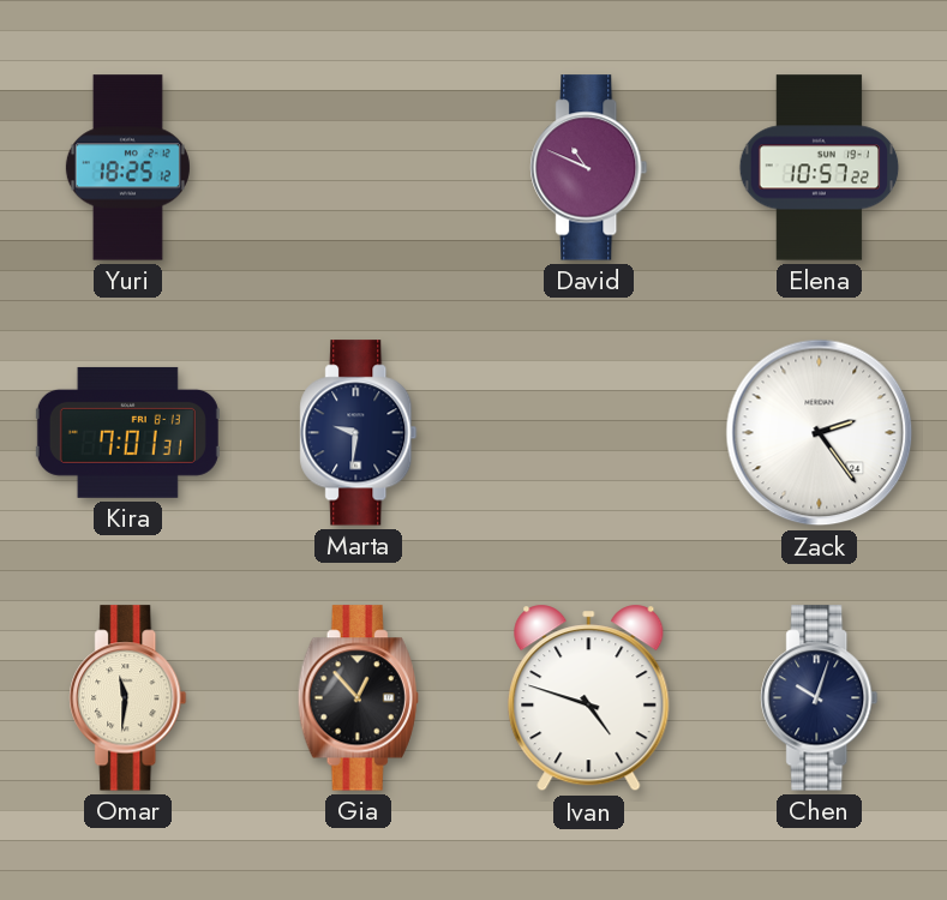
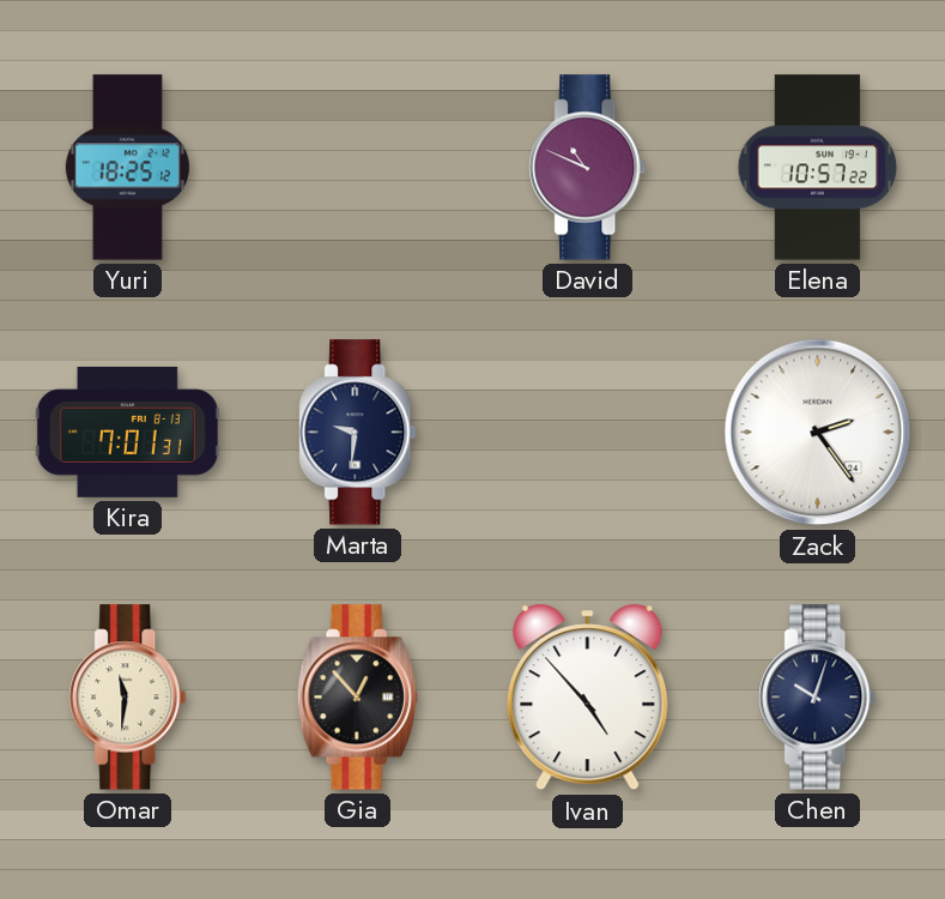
Ivan: 4:48 -> 4:53
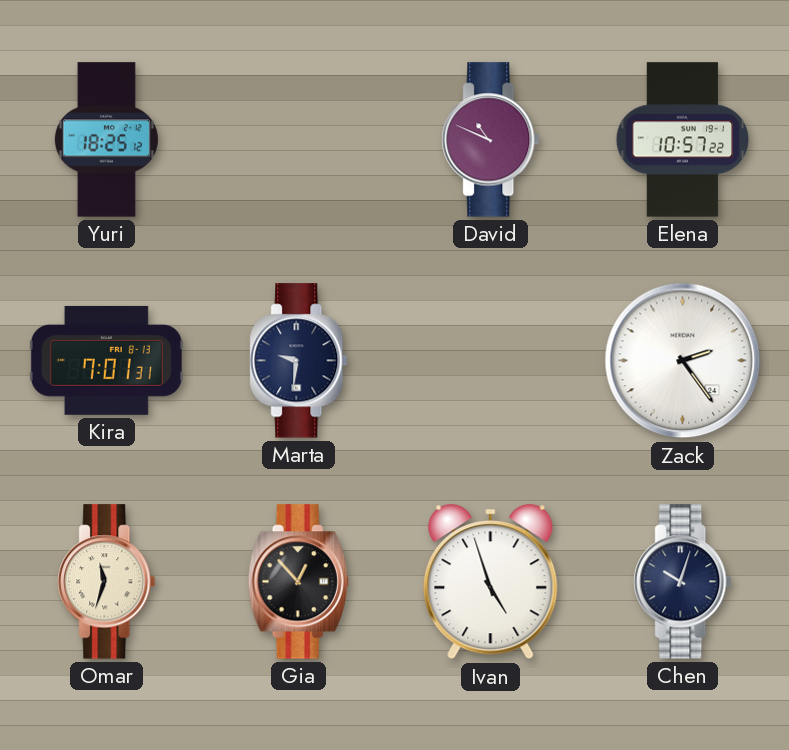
Omar: 11:31 -> 11:33
Ivan: 4:53 -> 4:57
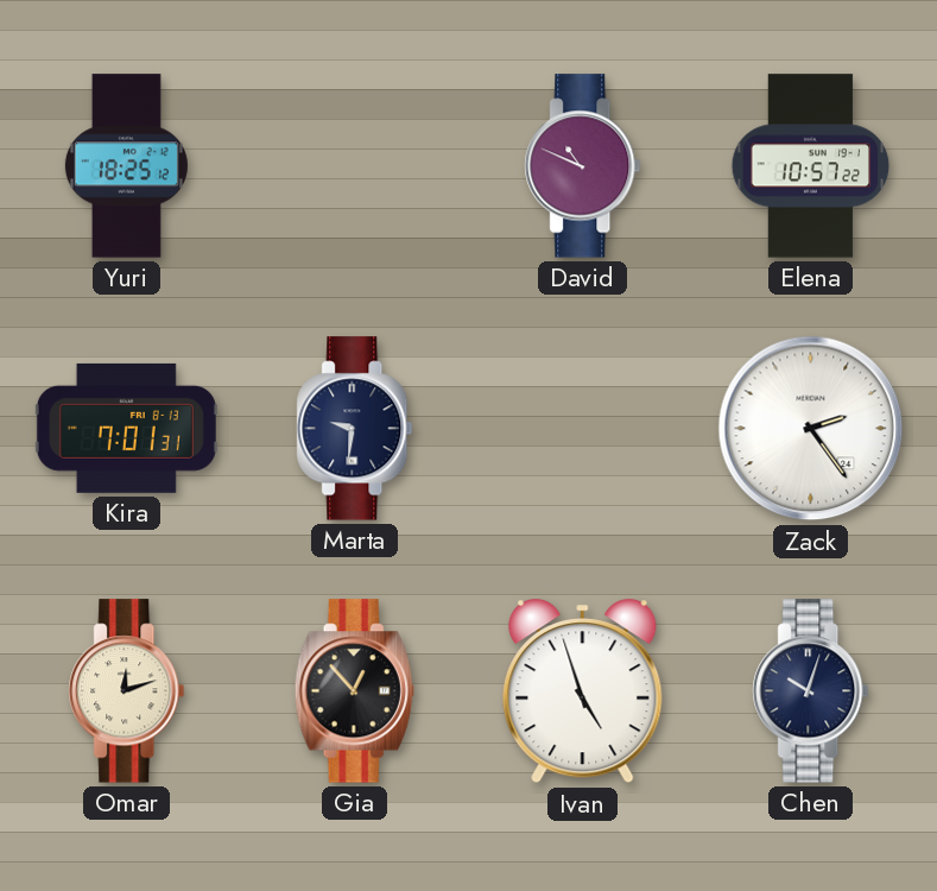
Omar: 11:33 -> 12:12
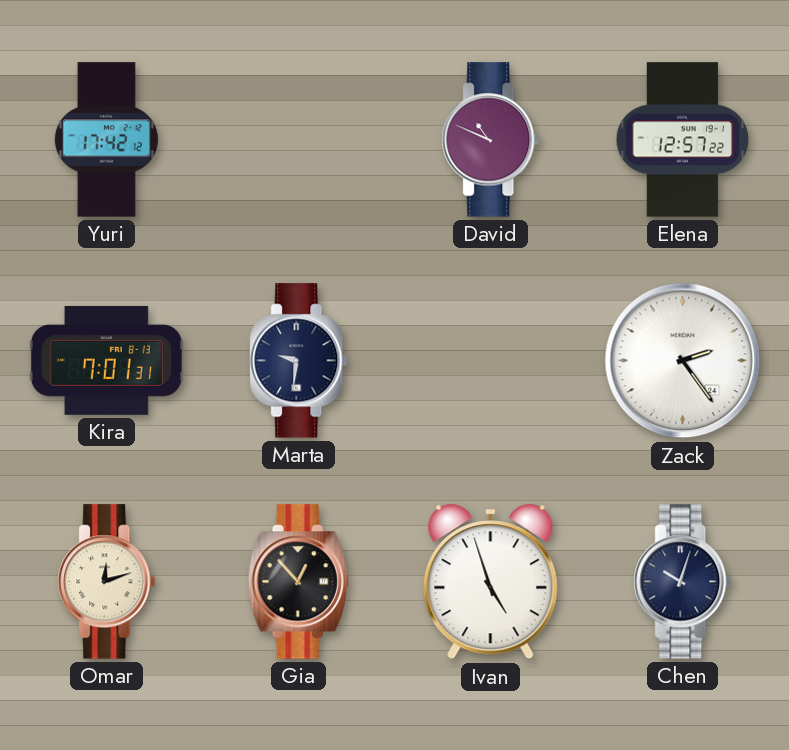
Yuri: 18:25 -> 17:42
Elena: 10:57 -> 12:57
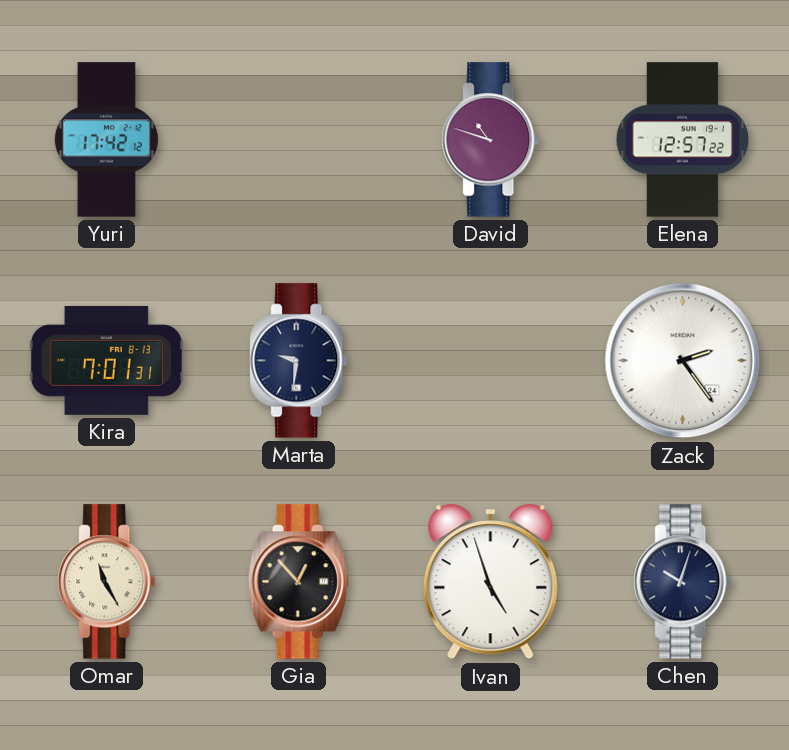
David: 10:49 -> 10:48
Omar: 12:12 -> 11:25
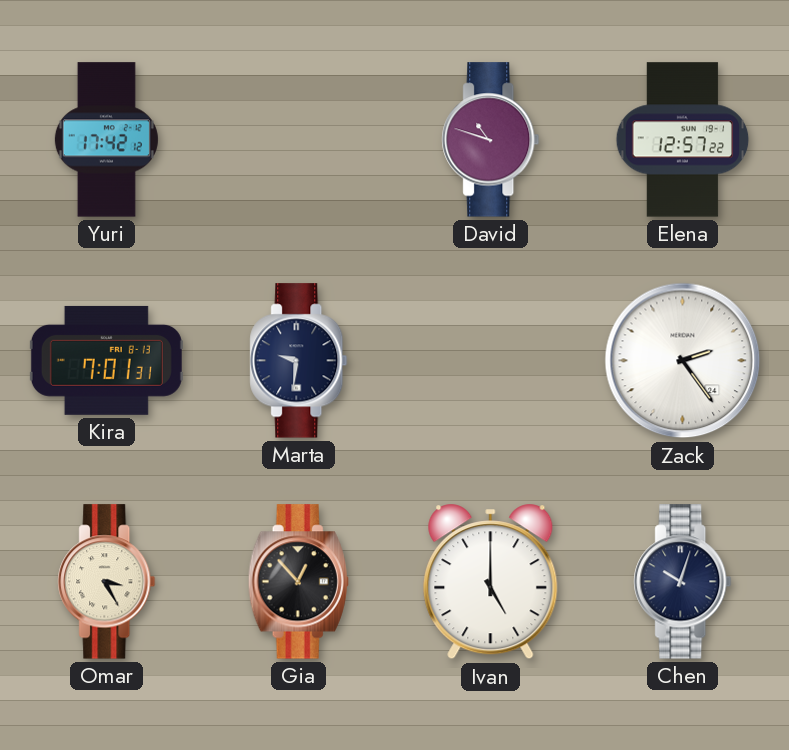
Omar: 11:25 -> 3:25
Ivan: 4:57 -> 5:00
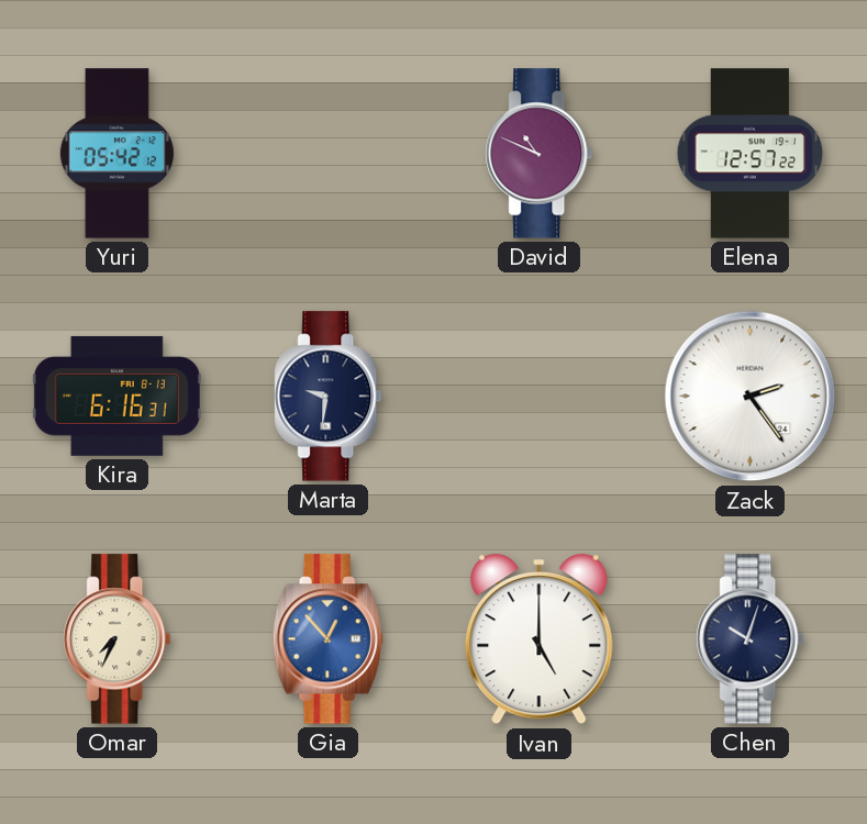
Yuri: 17:42 -> 05:42
David: 10:48 -> 10:49
Kira: 7:01 -> 6:16
Omar: 3:25 -> 7:34
Gia dial: black -> blue
